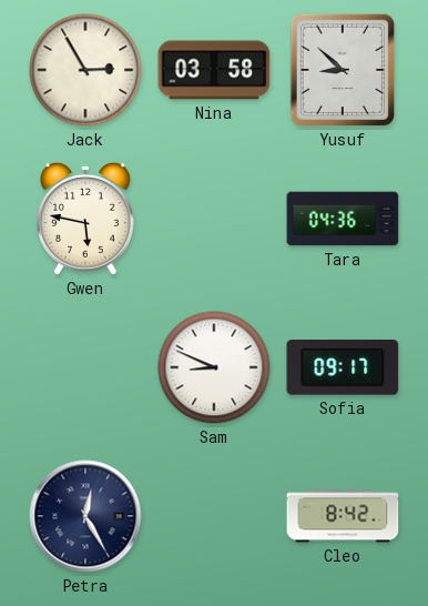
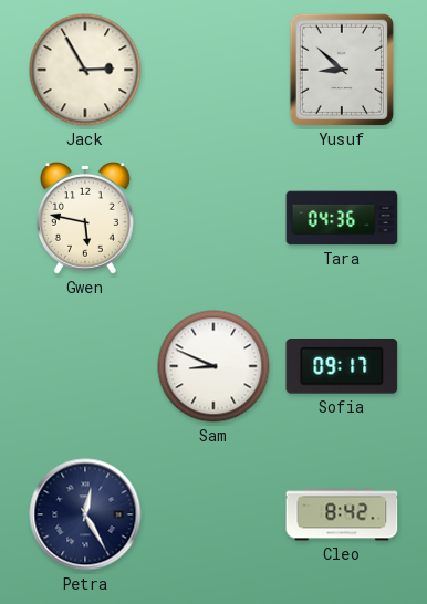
Nina: 03:58 -> none
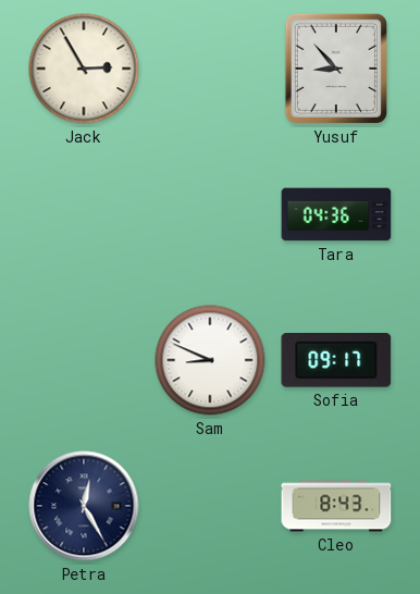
Yusuf: 8:52 -> 8:53
Gwen: 5:47 -> none
Cleo: 8:42 -> 8:43
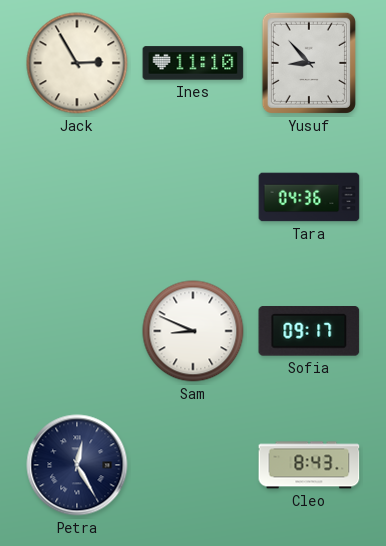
Ines: none -> 11:10
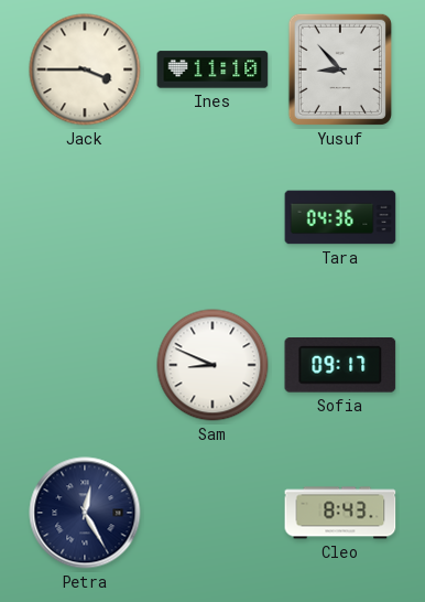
Jack: 2:55 -> 3:45
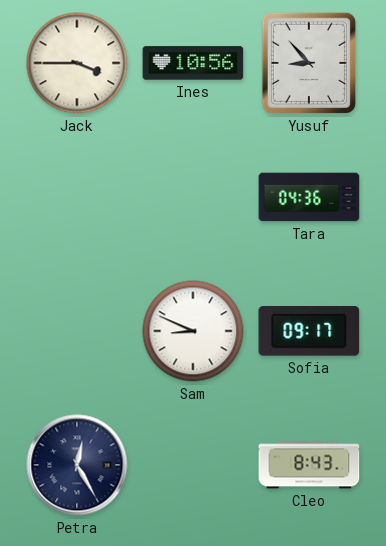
Ines: 11:10 -> 10:56
